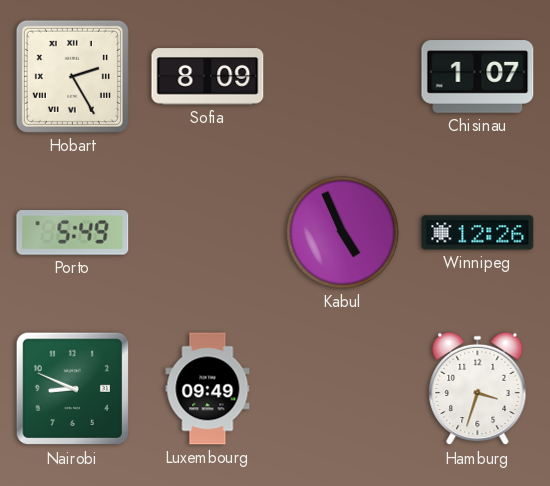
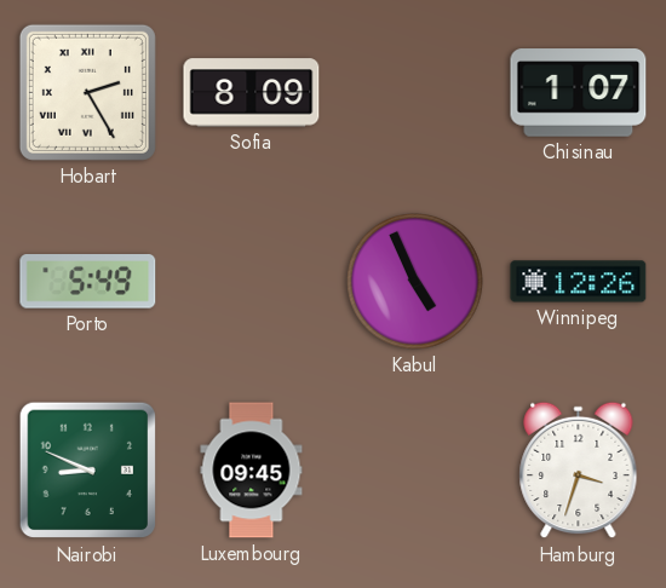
Luxembourg: 09:49 -> 09:45
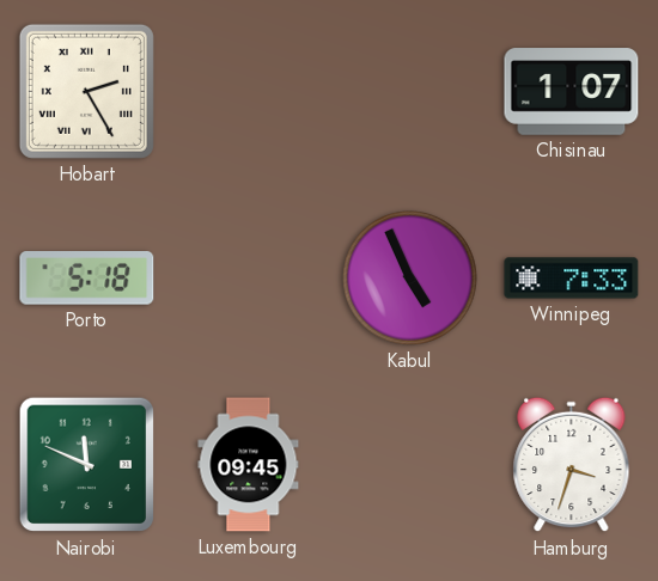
Sofia: 8:09 -> none
Porto: 5:49 -> 5:18
Winnipeg: 12:26 -> 7:33
Nairobi: 8:49 -> 11:49
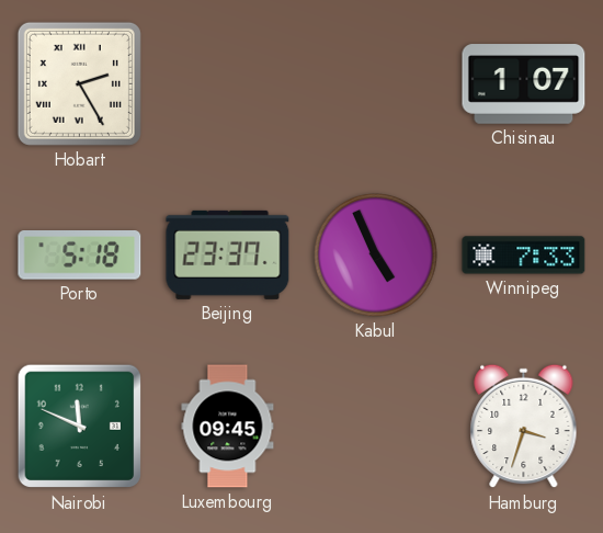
Beijing: none -> 23:37
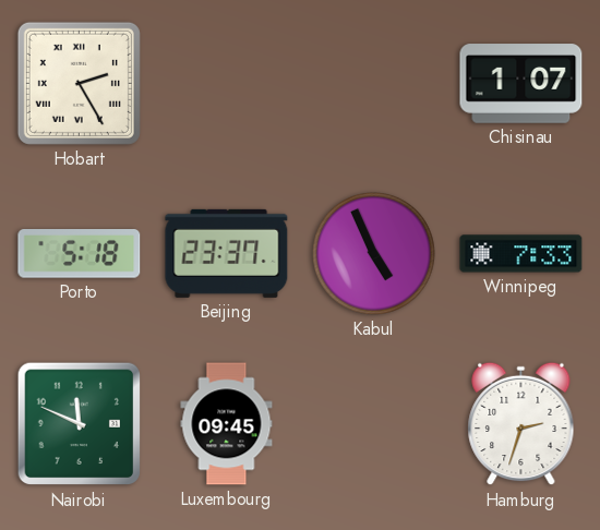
Hamburg: 3:33 -> 2:33
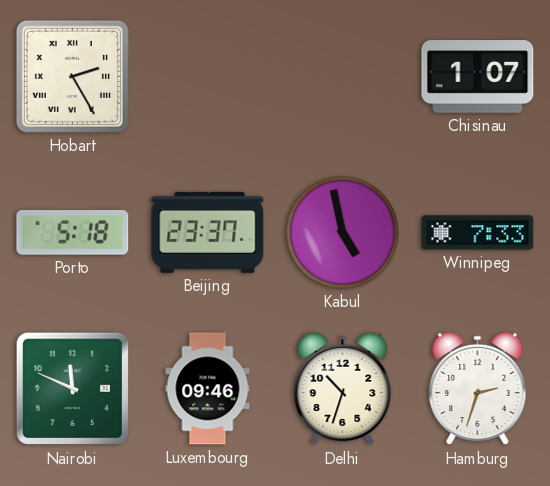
Kabul: 4:56 -> 4:58
Luxembourg: 09:45 -> 09:46
Delhi: none -> 10:33
